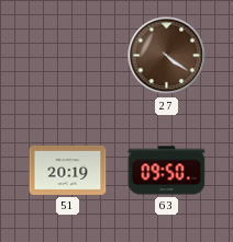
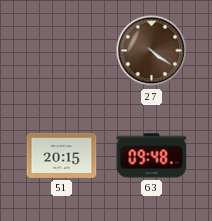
51: 20:19 -> 20:15
63: 09:50 -> 09:48
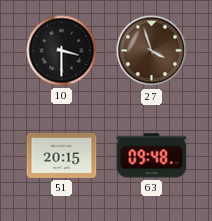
10: none -> 3:30
27: 4:21 -> 3:57
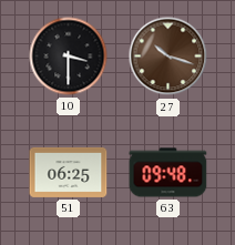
27: 3:57 -> 10:18
51: 20:15 -> 06:25
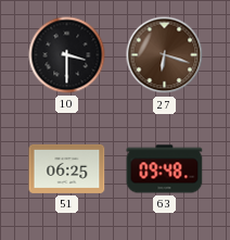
27: 10:18 -> 6:18
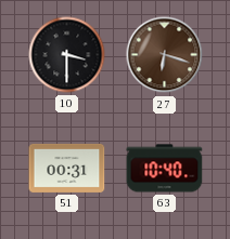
51: 06:25 -> 00:31
63: 09:48 -> 10:40
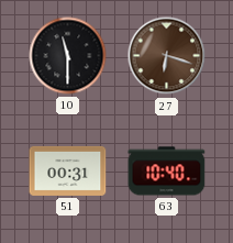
10: 3:30 -> 11:30
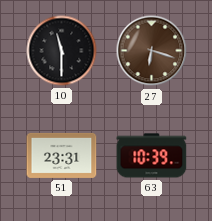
51: 00:31 -> 23:31
63: 10:40 -> 10:39
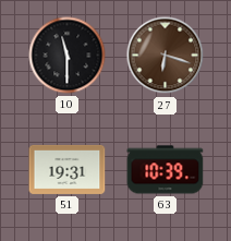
51: 23:31 -> 19:31
